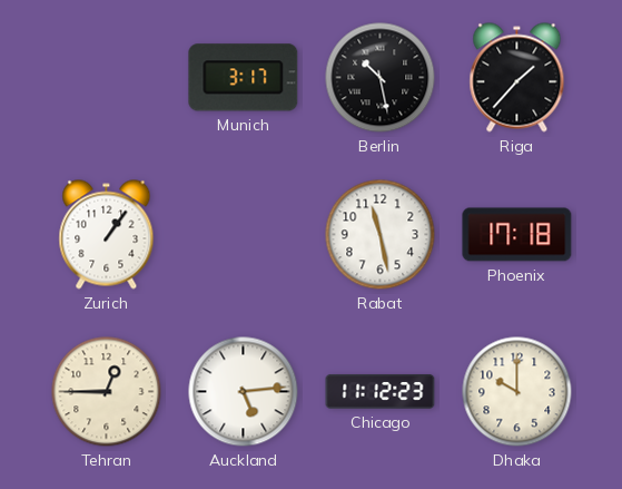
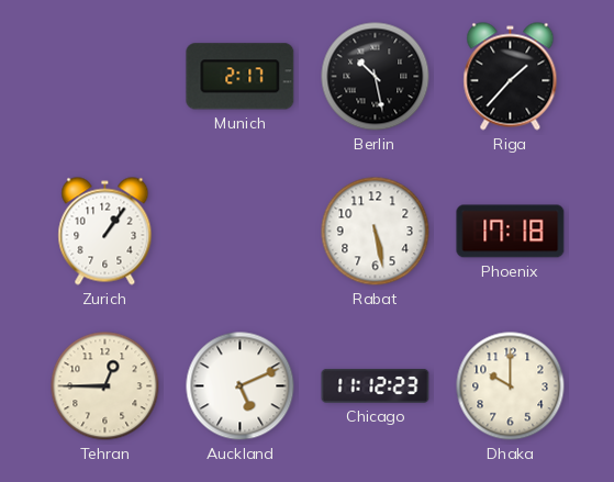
Munich: 3:17 -> 2:17
Rabat: 11:28 -> 5:28
Auckland: 5:14 -> 5:11
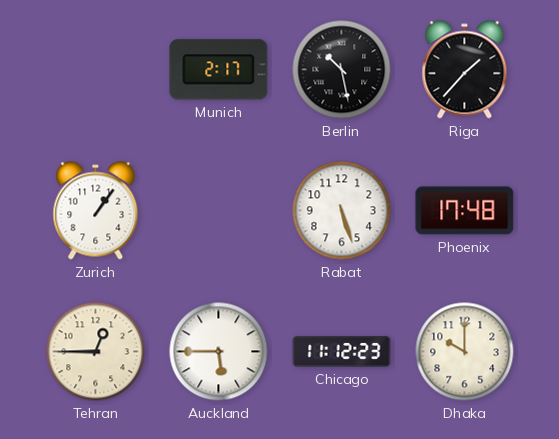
Rabat: 5:28 -> 5:27
Phoenix: 17:18 -> 17:48
Auckland: 5:11 -> 5:45
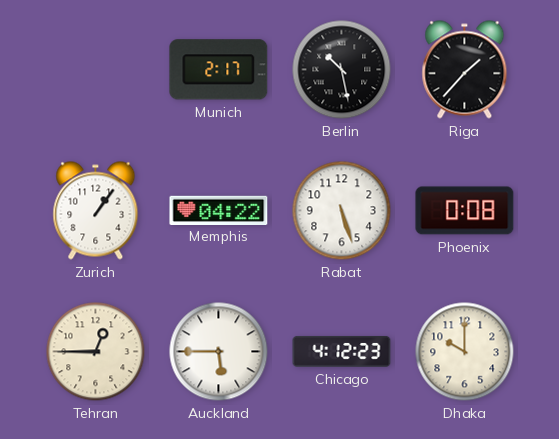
Memphis: none -> 04:22
Phoenix: 17:48 -> 0:08
Chicago: 11:12 -> 4:12
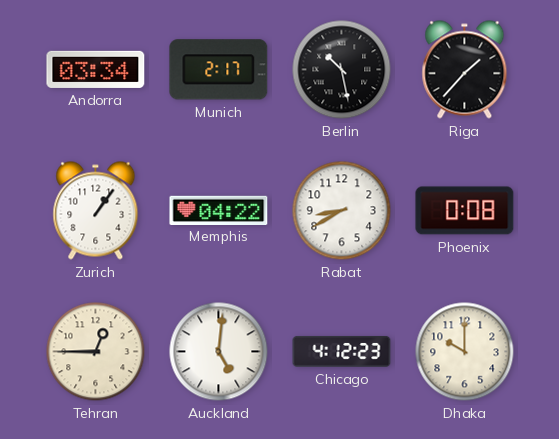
Andorra: none -> 03:34
Rabat: 5:27 -> 8:40
Auckland: 5:45 -> 5:01
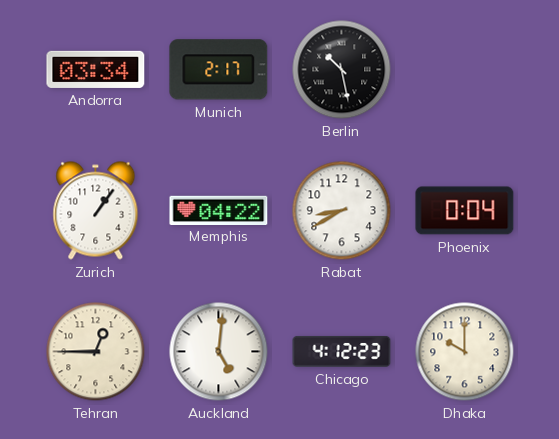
Riga: 1:37 -> none
Phoenix: 0:08 -> 0:04
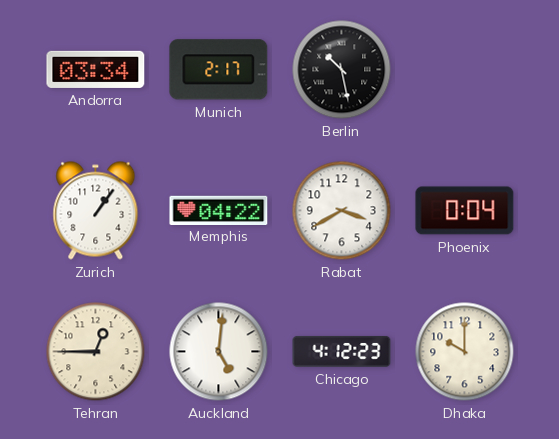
Rabat: 8:40 -> 3:40
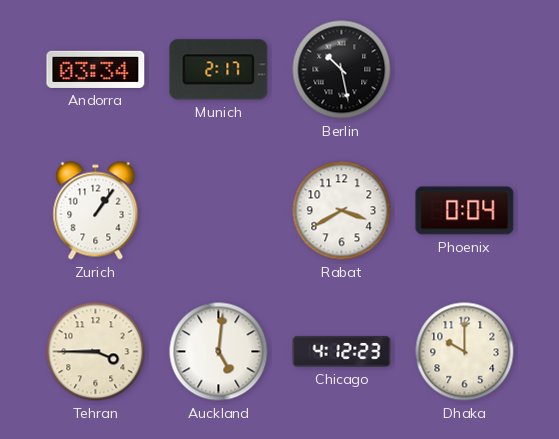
Memphis: 04:22 -> none
Tehran: 12:45 -> 3:45
